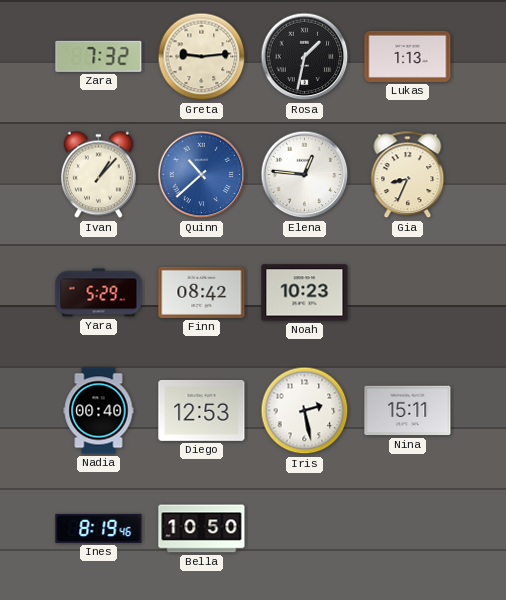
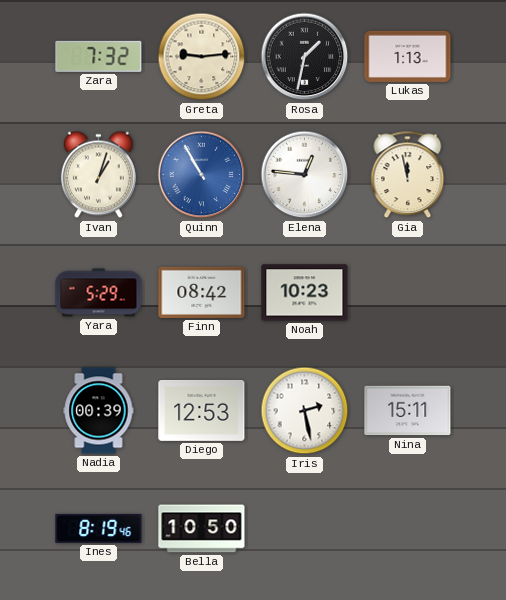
Ivan: 1:07 -> 1:03
Quinn: 10:38 -> 10:55
Gia: 8:34 -> 11:58
Nadia: 00:40 -> 00:39
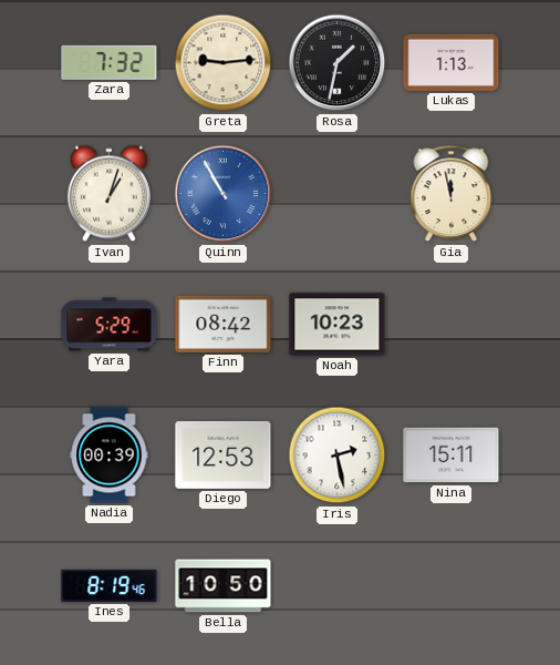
Elena: 12:46 -> none
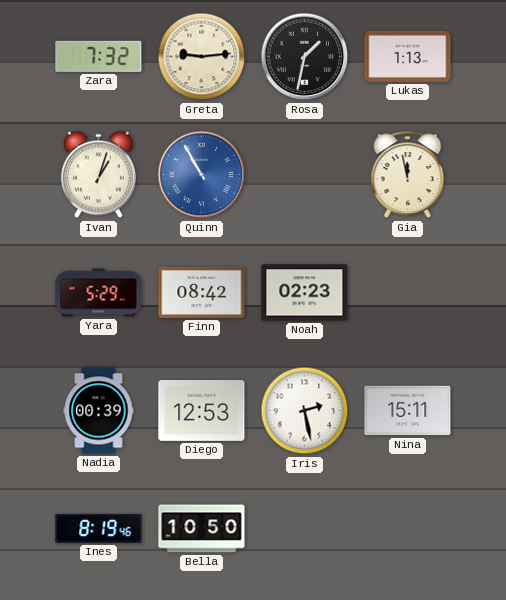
Noah: 10:23 -> 02:23
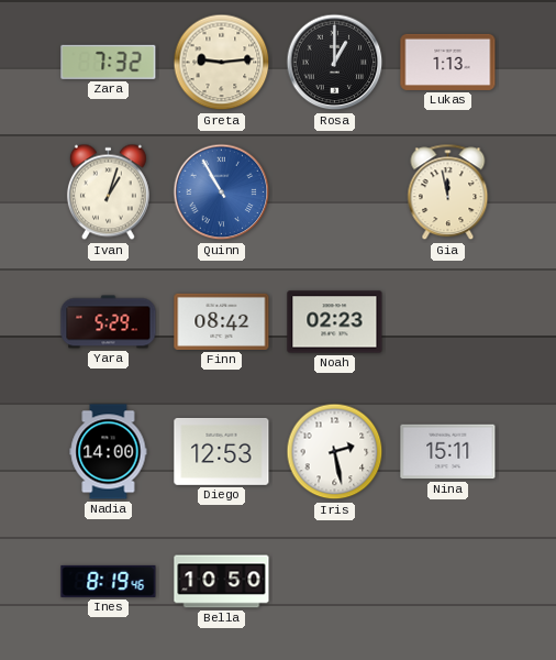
Rosa: 1:32 -> 1:00
Nadia: 00:39 -> 14:00
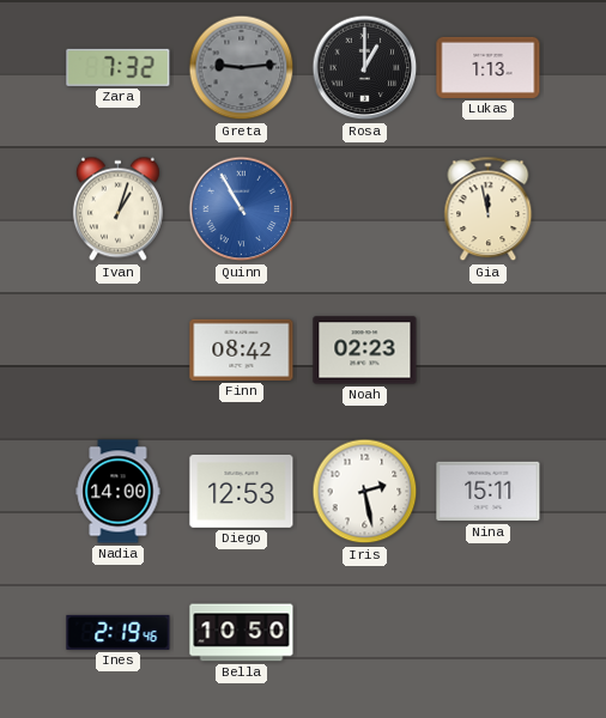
Greta dial: cream -> grey
Yara: 5:29 -> none
Ines: 8:19 -> 2:19
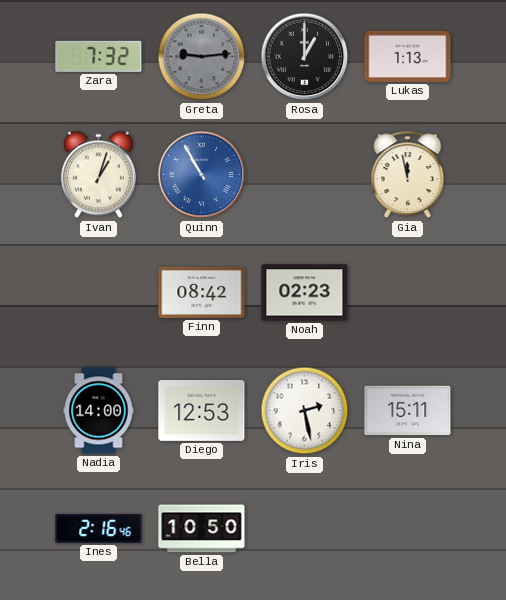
Ines: 2:19 -> 2:16
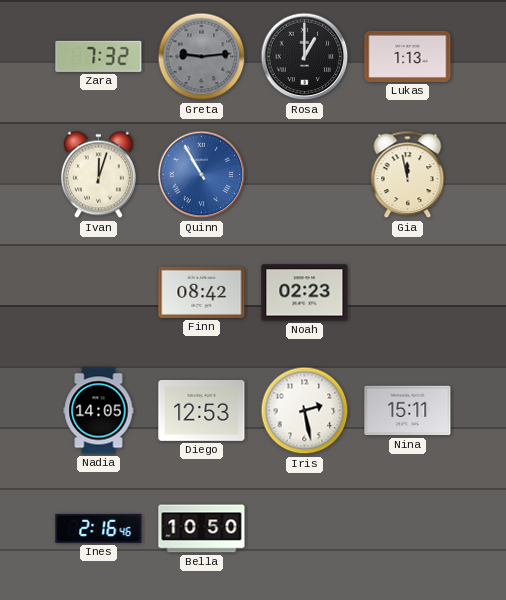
Ivan: 1:03 -> 12:03
Nadia: 14:00 -> 14:05
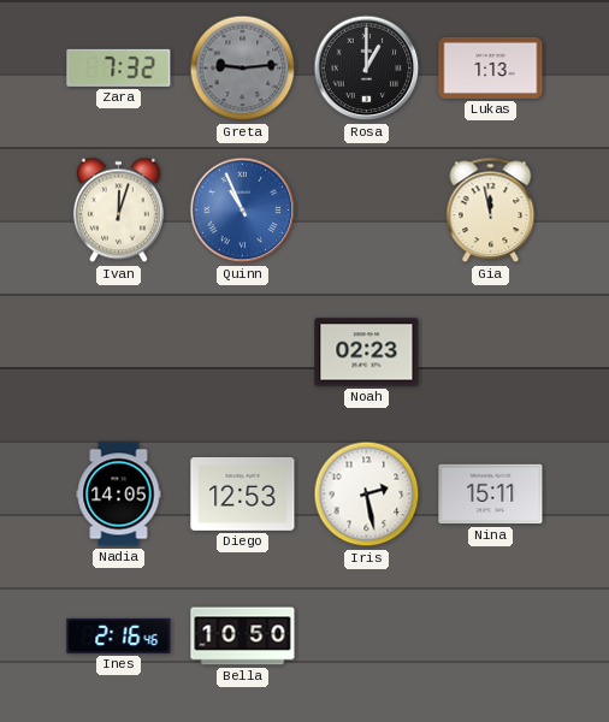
Quinn: 10:55 -> 10:56
Finn: 08:42 -> none
